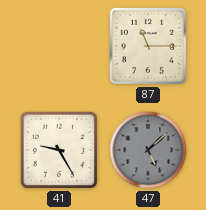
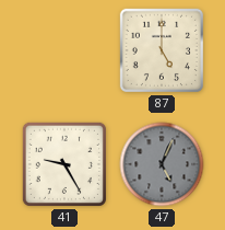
87: 11:15 -> 5:00
47: 5:08 -> 5:04
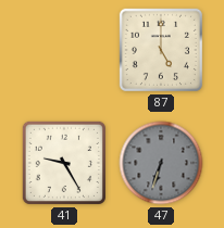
47: 5:04 -> 6:33
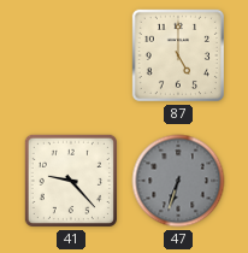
41: 9:25 -> 9:23
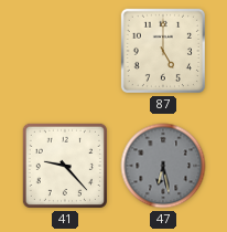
47: 6:33 -> 6:28
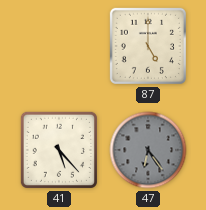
41: 9:23 -> 5:23
47: 6:28 -> 6:24
